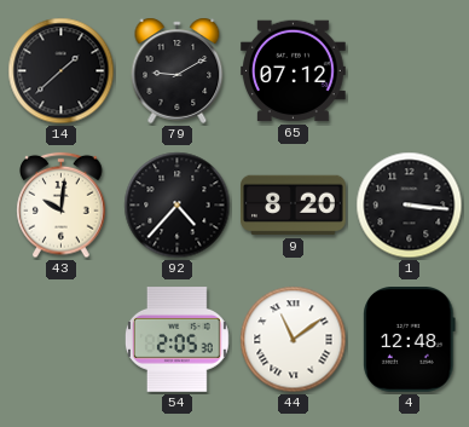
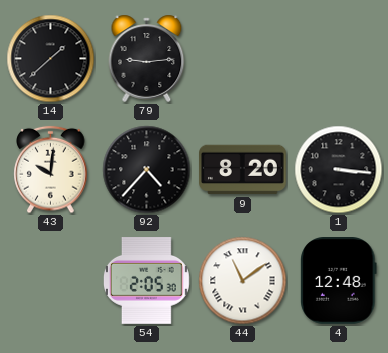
79: 9:10 -> 9:14
65: 07:12 -> none
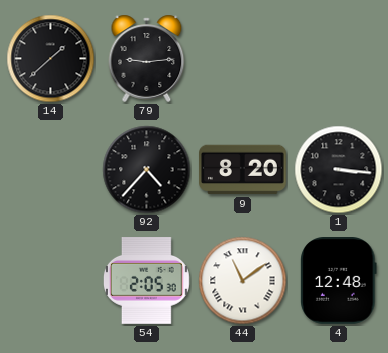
43: 10:01 -> none
